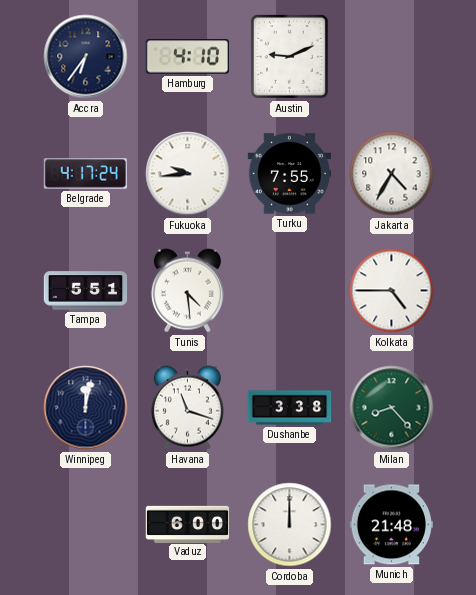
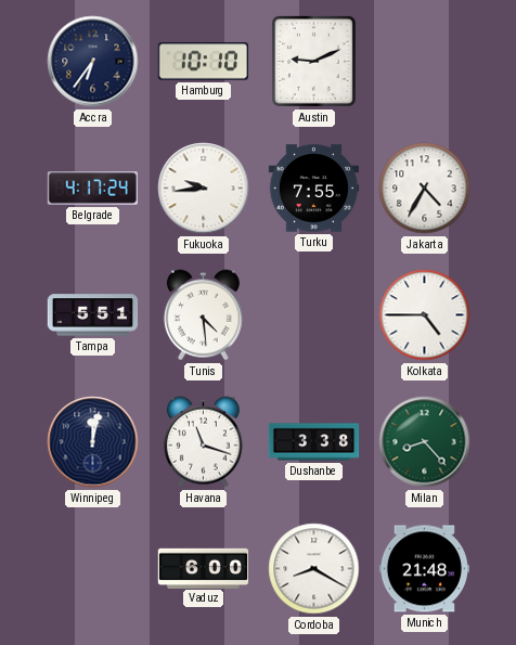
Hamburg: 4:10 -> 10:10
Cordoba: 12:00 -> 8:20
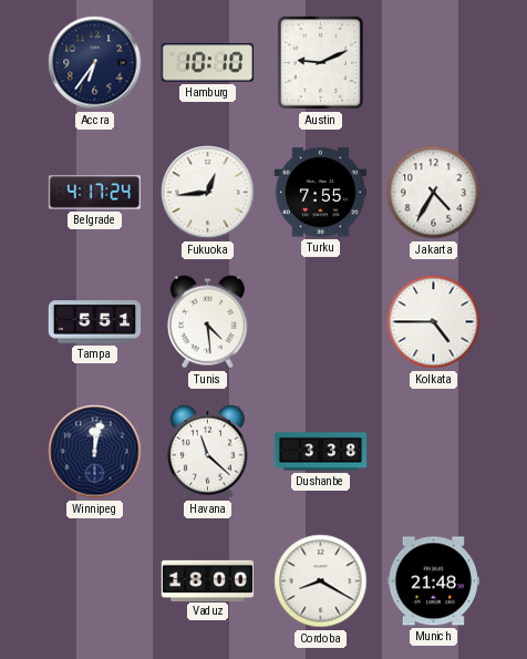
Fukuoka: 9:44 -> 12:44
Havana: 11:18 -> 11:22
Milan: 8:23 -> none
Vaduz: 6:00 -> 18:00
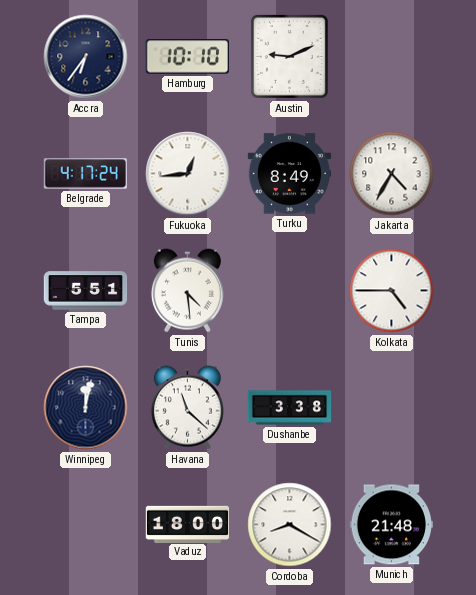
Turku: 7:55 -> 8:49
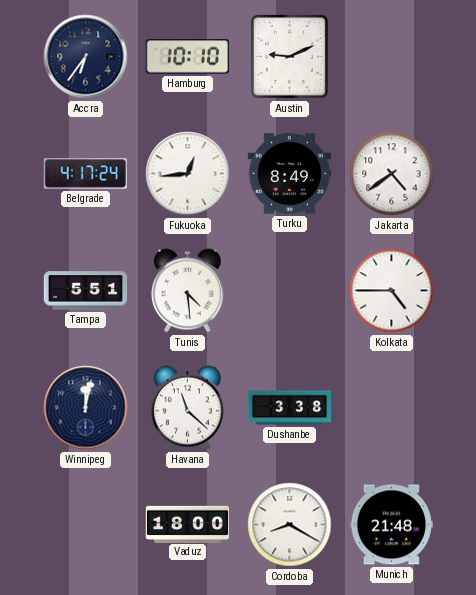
Jakarta: 4:35 -> 4:39
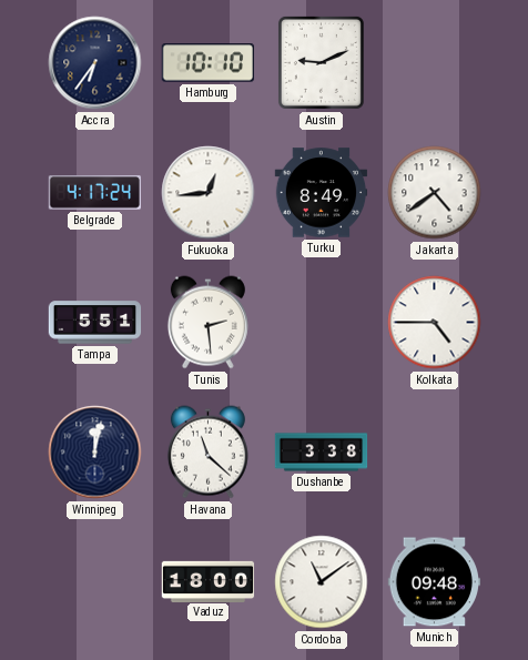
Tunis: 4:29 -> 2:29
Cordoba: 8:20 -> 11:09
Munich: 21:48 -> 09:48
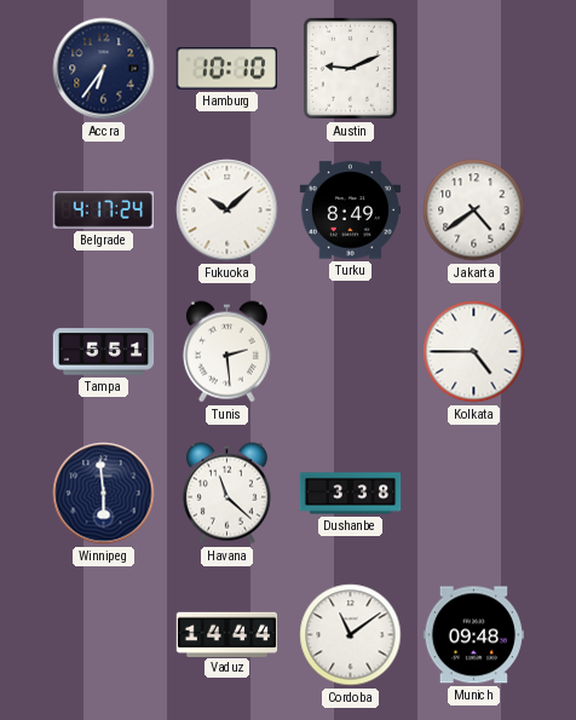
Fukuoka: 12:44 -> 10:08
Winnipeg: 12:02 -> 5:59
Vaduz: 18:00 -> 14:44
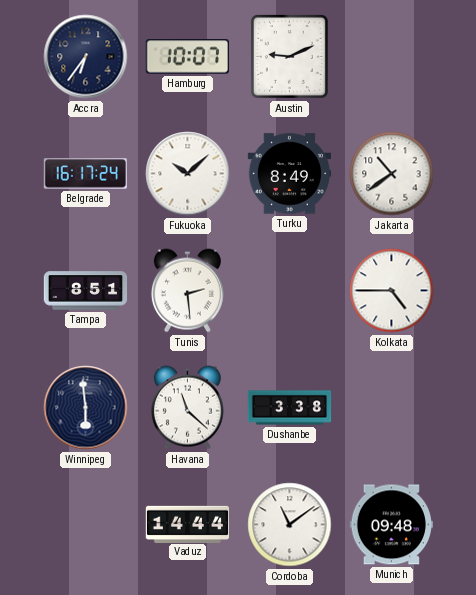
Hamburg: 10:10 -> 10:07
Belgrade: 4:17 -> 16:17
Jakarta: 4:39 -> 10:39
Tampa: 5:51 -> 8:51
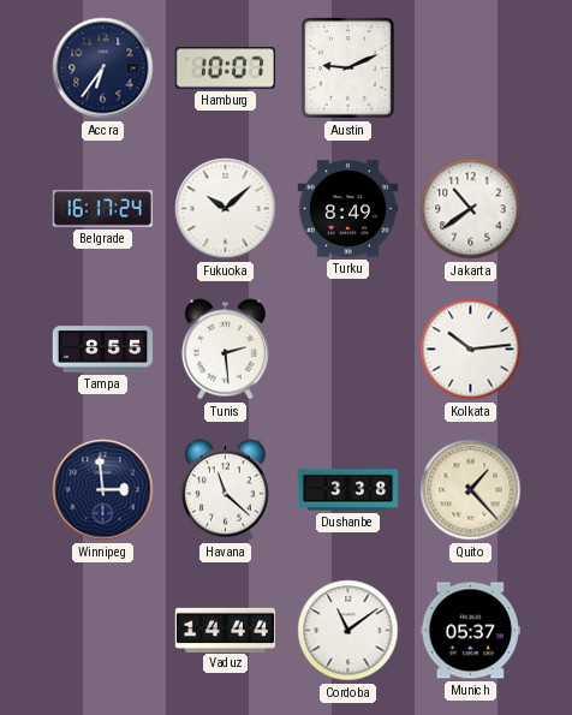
Tampa: 8:51 -> 8:55
Kolkata: 4:45 -> 10:14
Winnipeg: 5:59 -> 2:59
Quito: none -> 1:23
Munich: 09:48 -> 05:37
